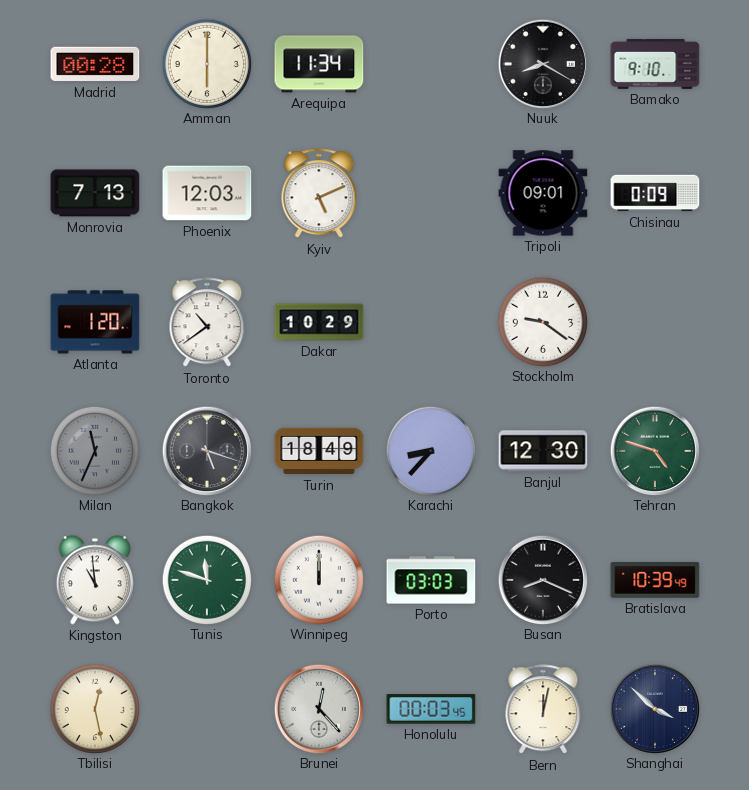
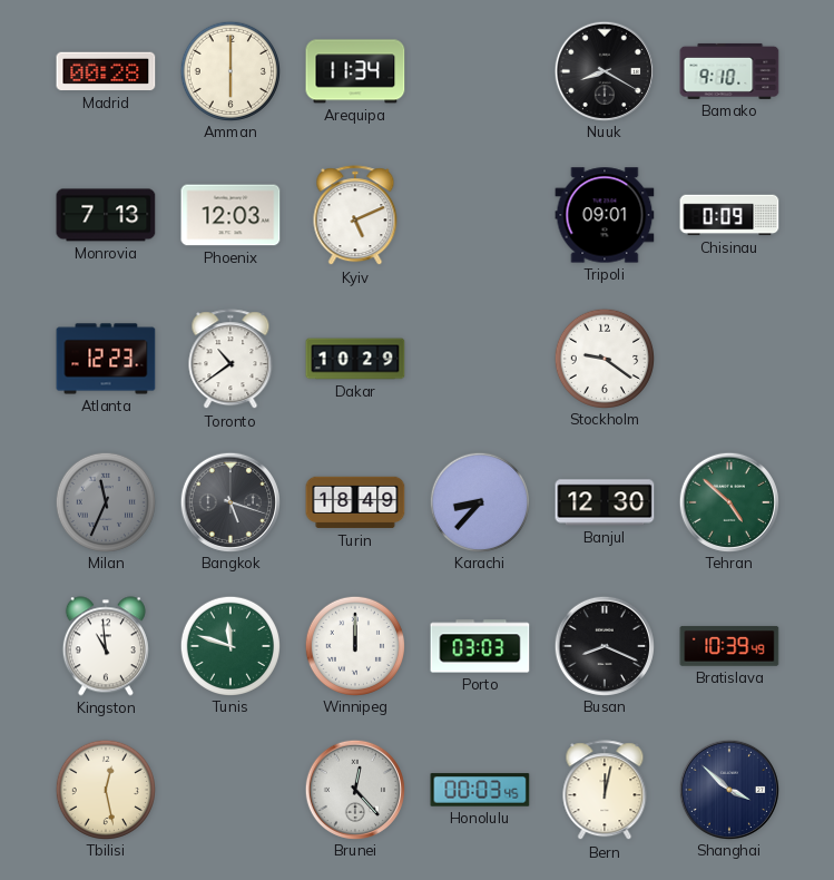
Atlanta: 1:20 -> 12:23
Tehran: 4:48 -> 4:52
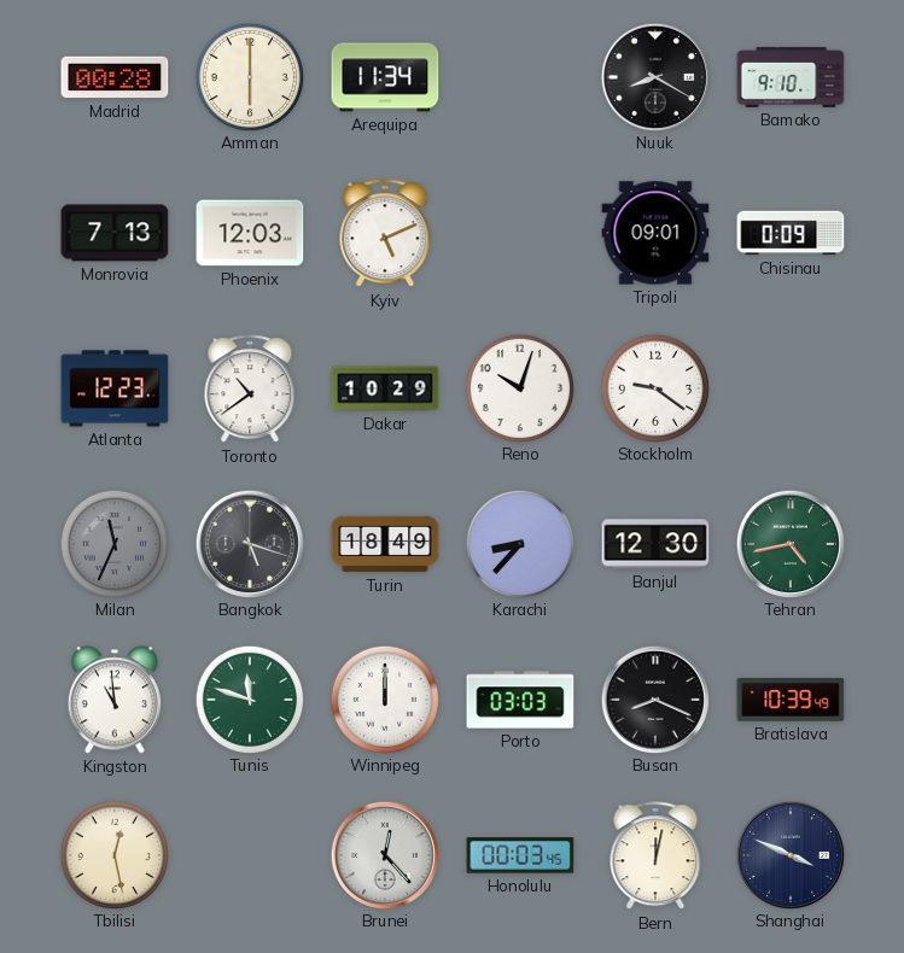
Reno: none -> 10:03
Tehran: 4:52 -> 4:43
Shanghai: 3:52 -> 3:49
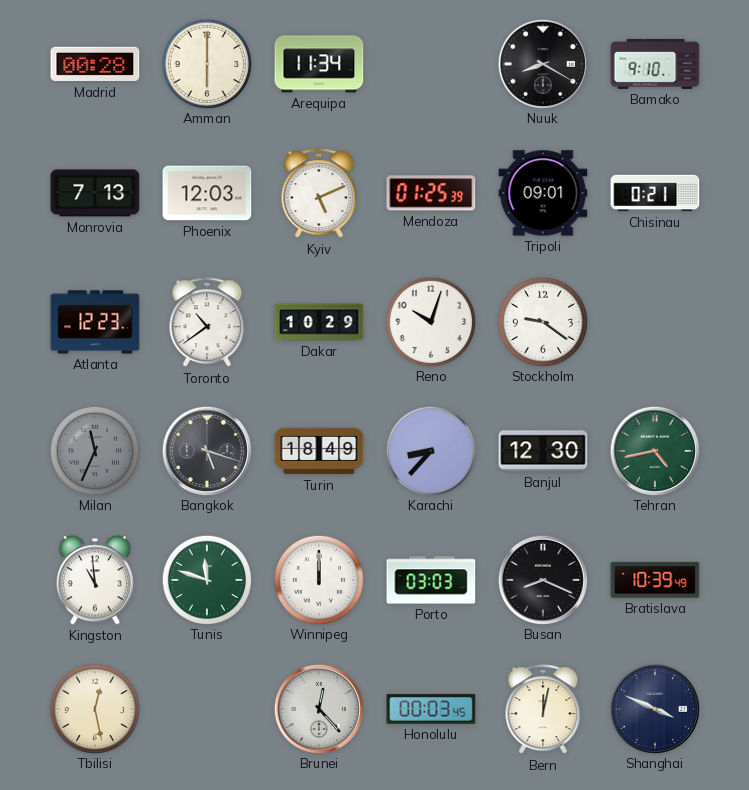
Mendoza: none -> 01:25
Chisinau: 0:09 -> 0:21
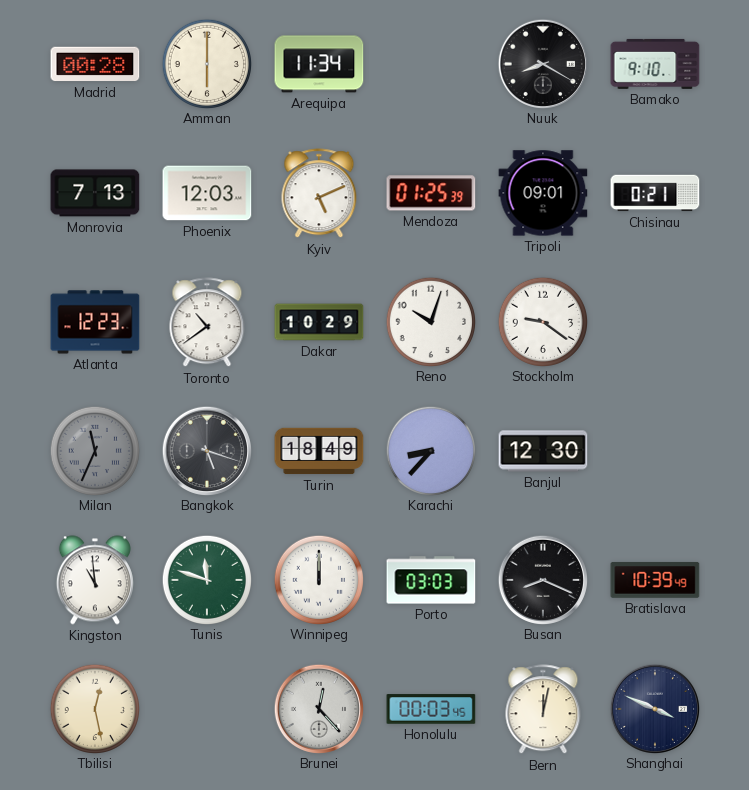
Tehran: 4:43 -> none
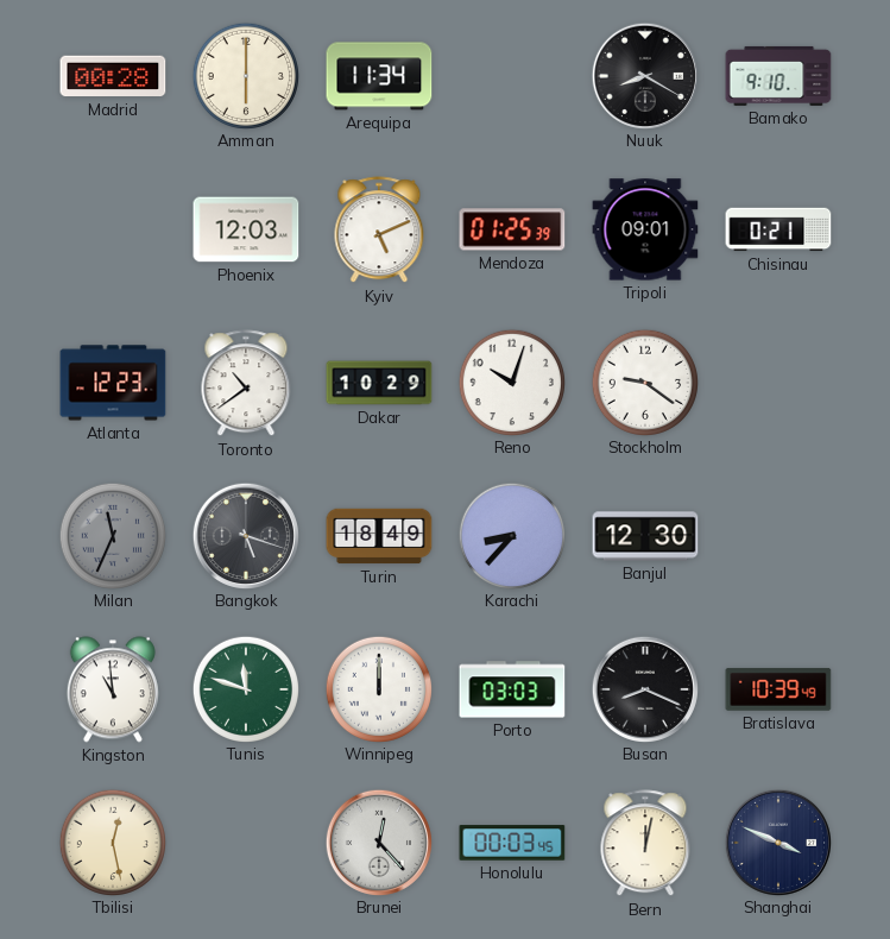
Monrovia: 7:13 -> none
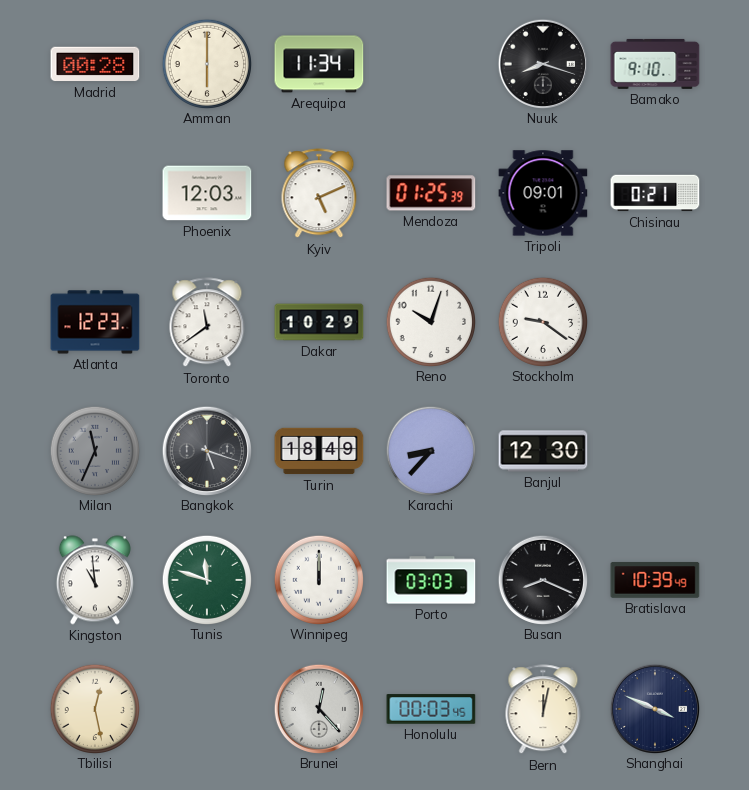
Nuuk: 8:20 -> 8:18
Toronto: 10:39 -> 11:39
